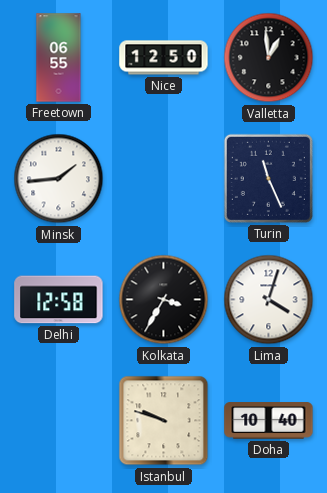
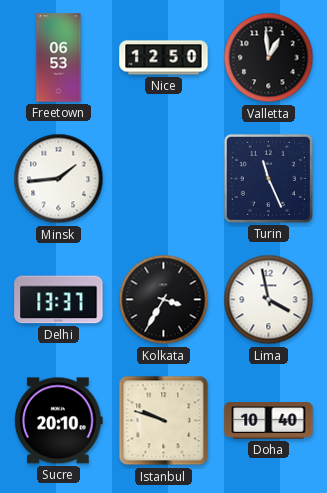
Freetown: 06:55 -> 06:53
Delhi: 12:58 -> 13:37
Lima: 4:03 -> 3:58
Sucre: none -> 20:10
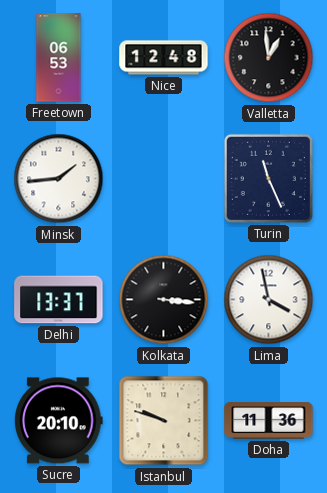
Nice: 12:50 -> 12:48
Kolkata: 3:35 -> 3:16
Doha: 10:40 -> 11:36
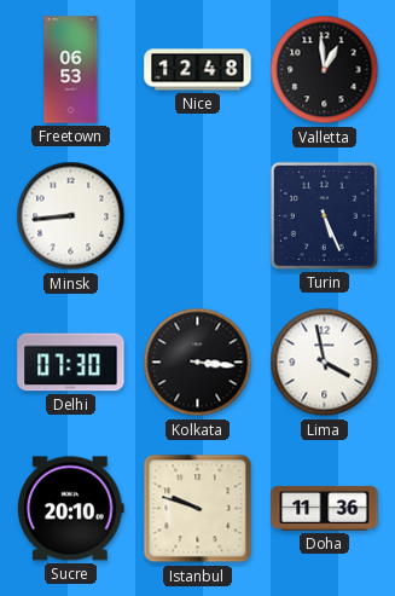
Minsk: 1:44 -> 8:44
Turin: 11:26 -> 5:26
Delhi: 13:37 -> 07:30
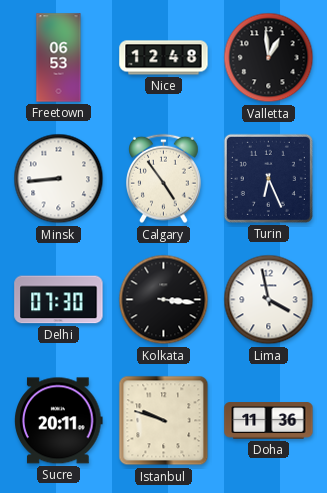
Calgary: none -> 4:54
Turin: 5:26 -> 6:26
Sucre: 20:10 -> 20:11
